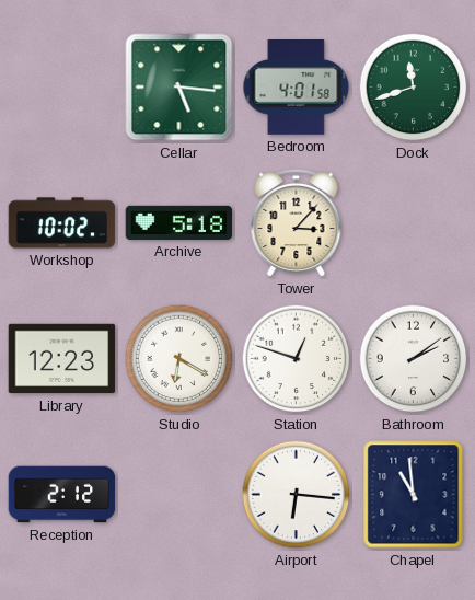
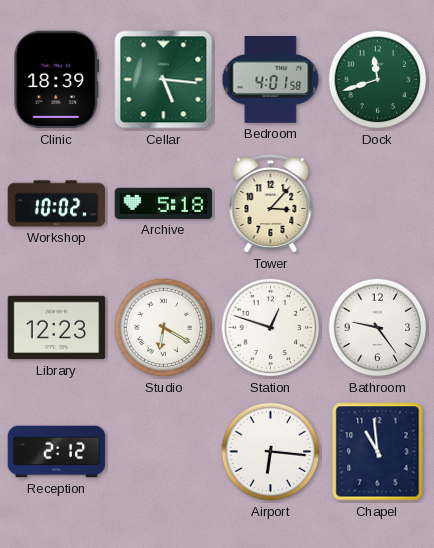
Clinic: none -> 18:39
Bathroom: 2:09 -> 9:24
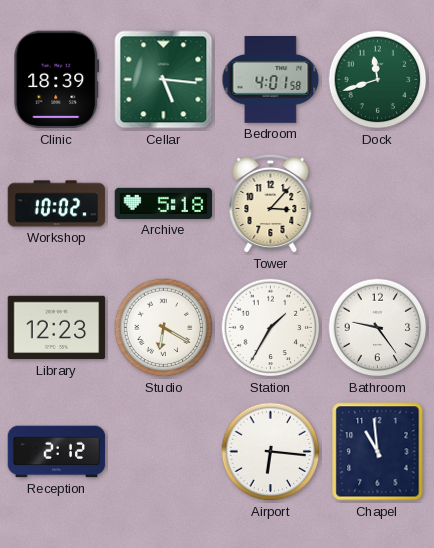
Station: 12:48 -> 1:35
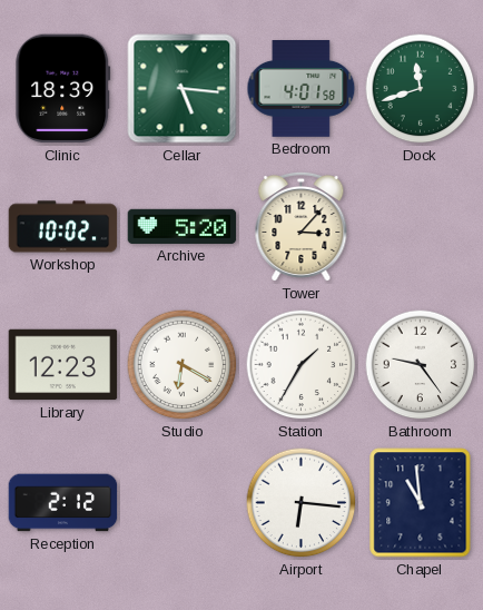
Archive: 5:18 -> 5:20
